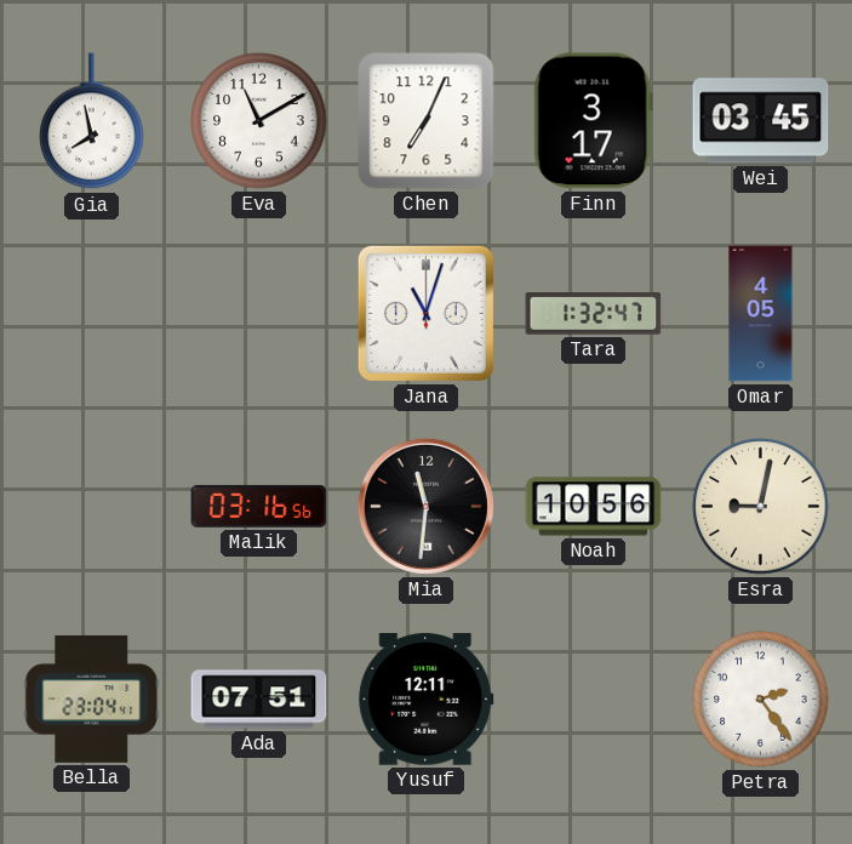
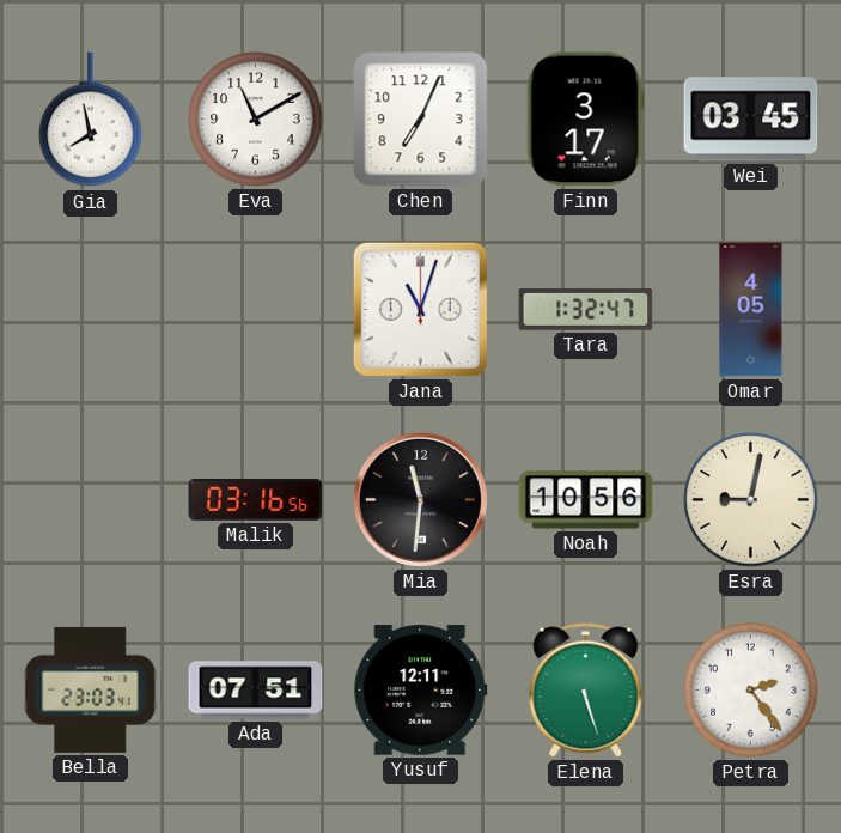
Bella: 23:04 -> 23:03
Elena: none -> 5:27
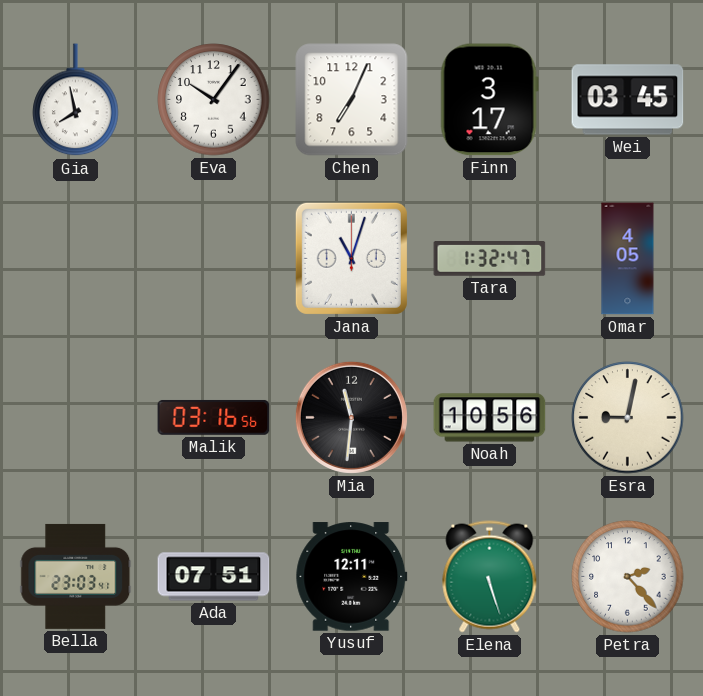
Eva: 11:10 -> 10:06
Petra: 2:24 -> 2:23
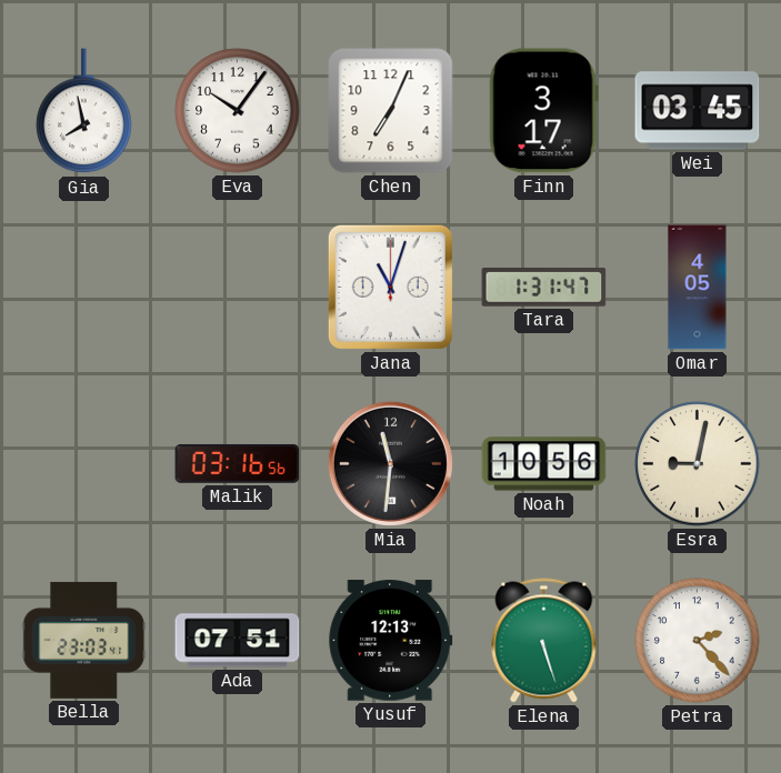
Tara: 1:32 -> 1:31
Yusuf: 12:11 -> 12:13
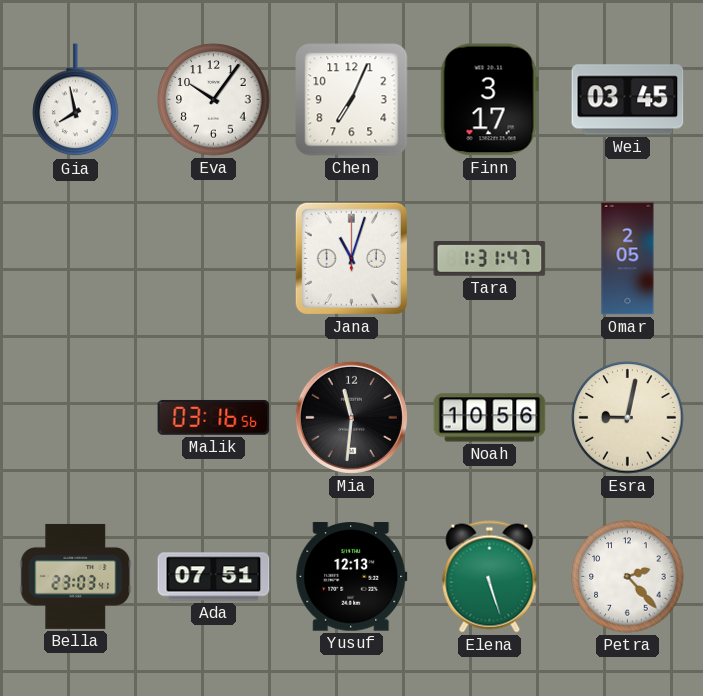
Omar: 4:05 -> 2:05
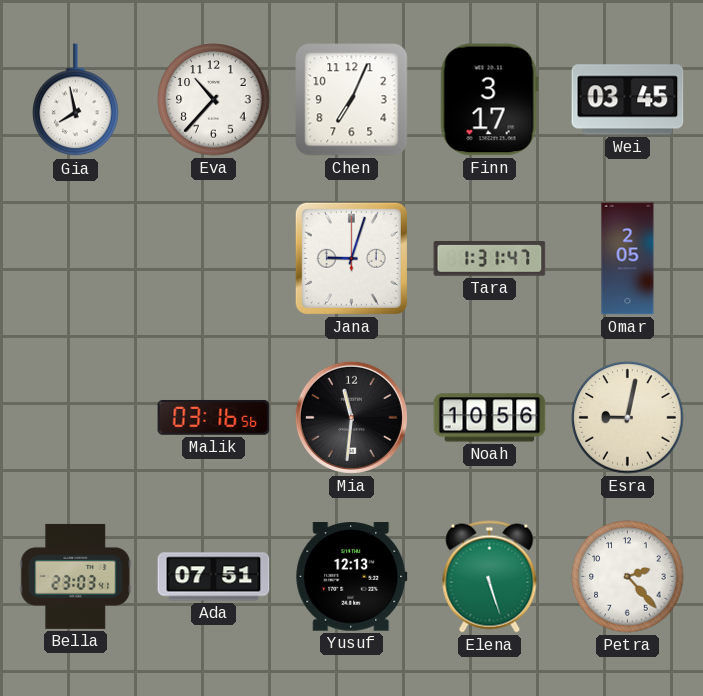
Eva: 10:06 -> 10:37
Jana: 11:03 -> 9:03
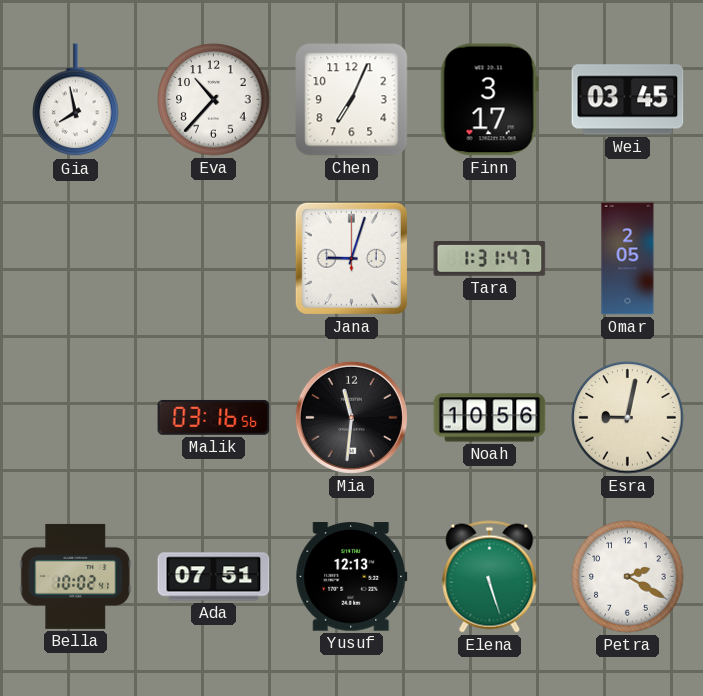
Bella: 23:03 -> 10:02
Petra: 2:23 -> 2:20
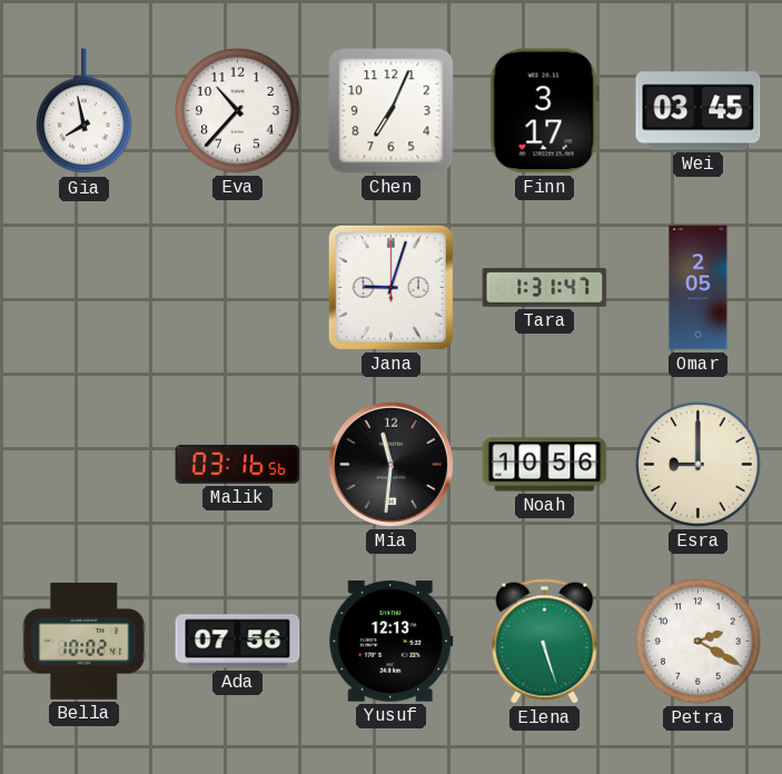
Esra: 9:02 -> 9:00
Ada: 07:51 -> 07:56
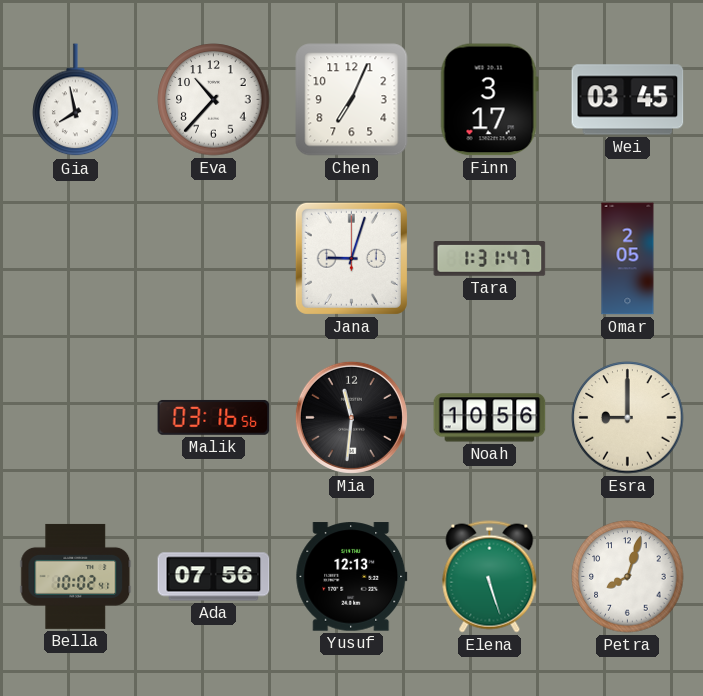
Petra: 2:20 -> 8:03
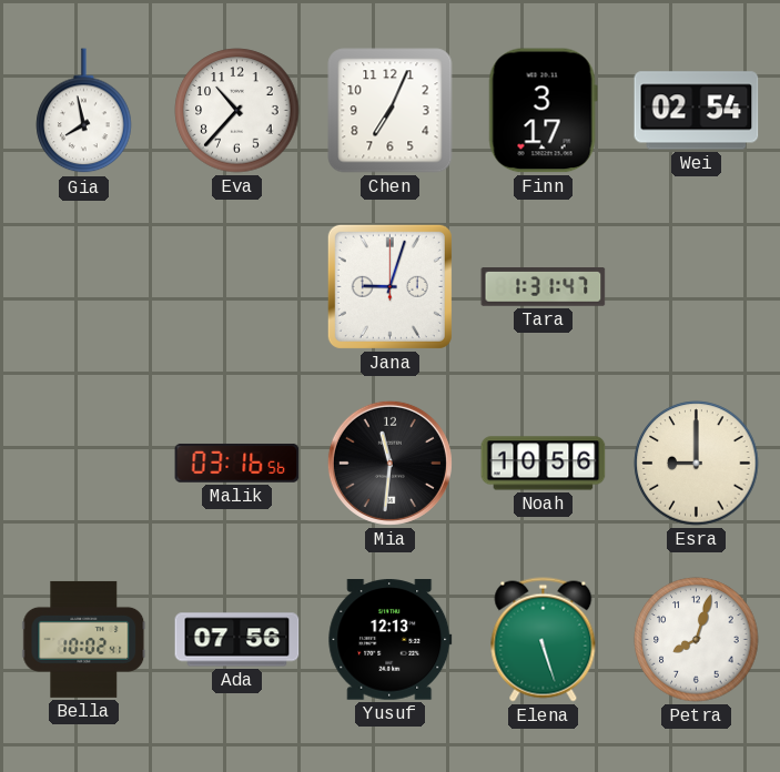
Wei: 03:45 -> 02:54
Omar: 2:05 -> none
